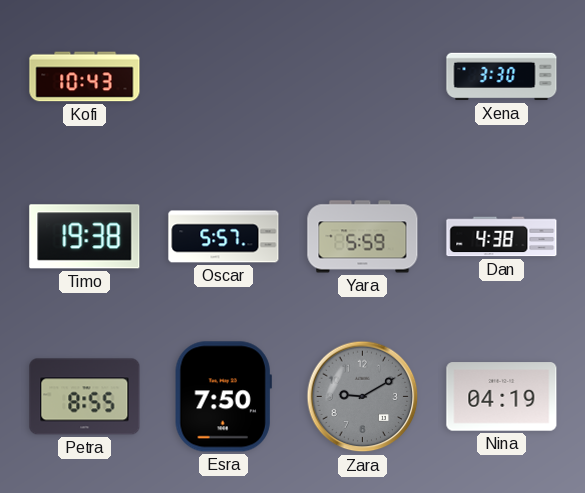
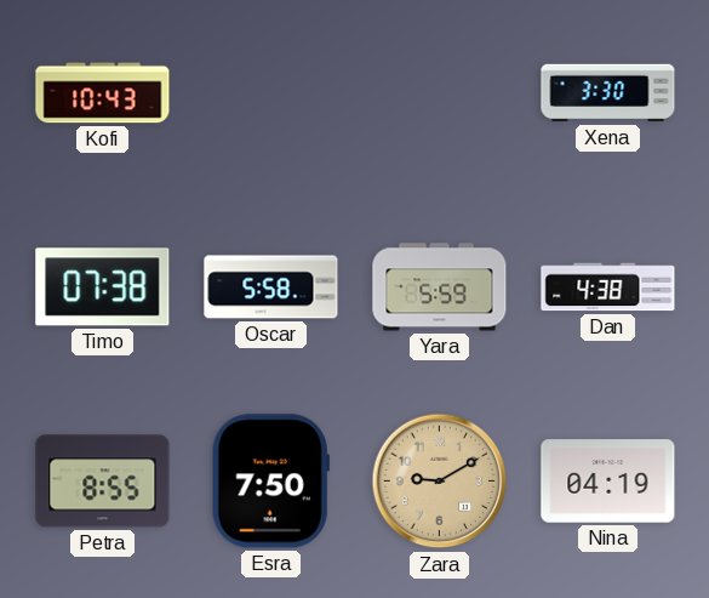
Timo: 19:38 -> 07:38
Oscar: 5:57 -> 5:58
Zara dial: grey -> champagne
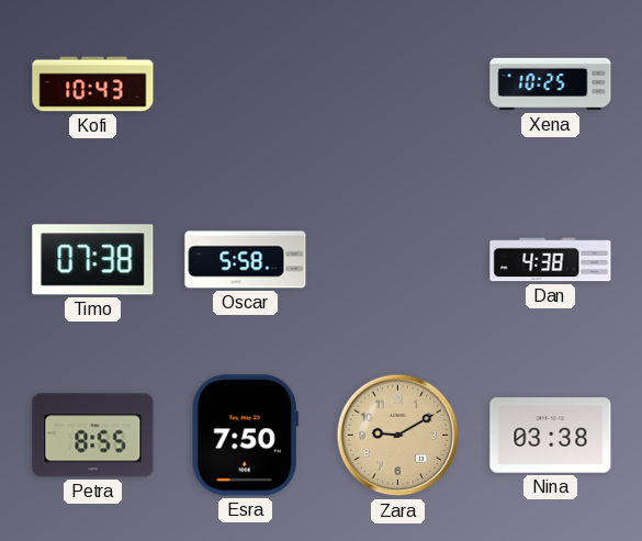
Xena: 3:30 -> 10:25
Yara: 5:59 -> none
Nina: 04:19 -> 03:38
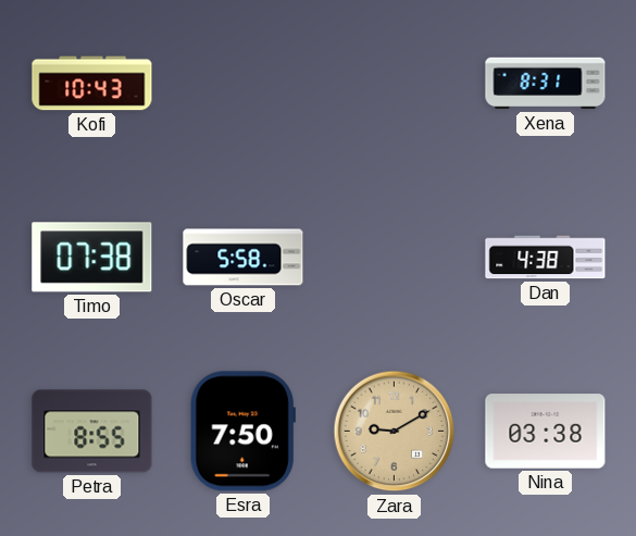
Xena: 10:25 -> 8:31
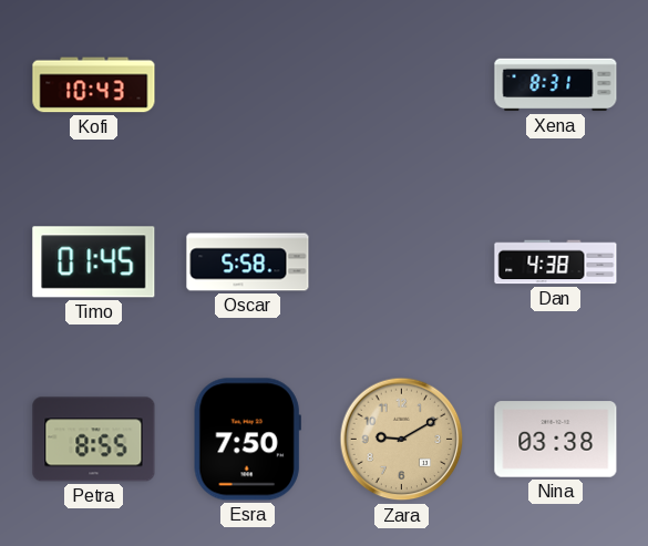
Timo: 07:38 -> 01:45
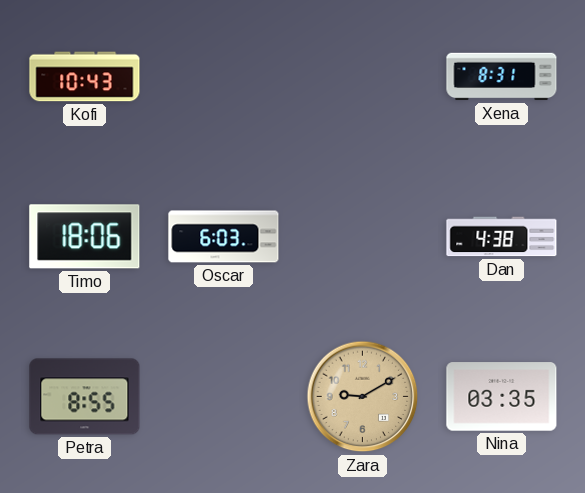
Timo: 01:45 -> 18:06
Oscar: 5:58 -> 6:03
Esra: 7:50 -> none
Nina: 03:38 -> 03:35
